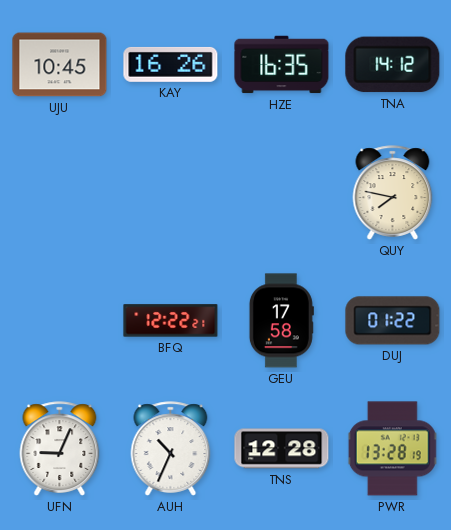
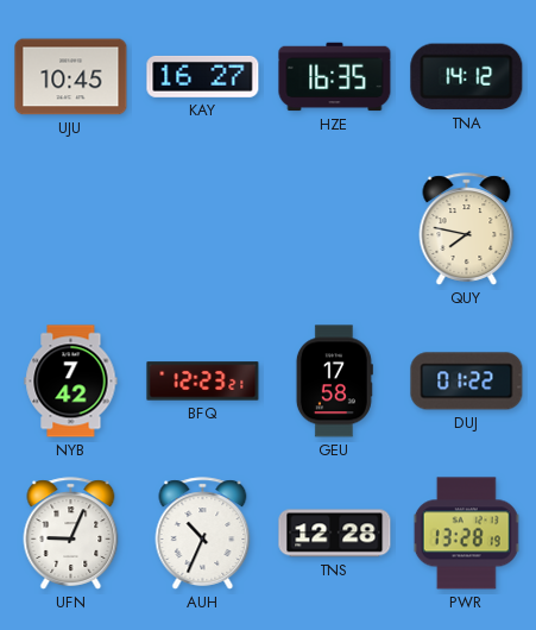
KAY: 16:26 -> 16:27
NYB: none -> 7:42
BFQ: 12:22 -> 12:23
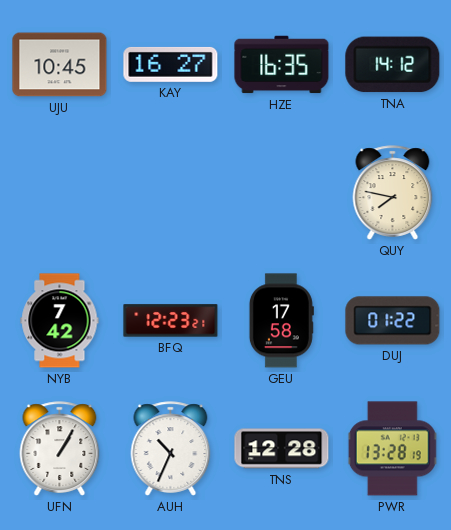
UFN: 9:04 -> 1:05
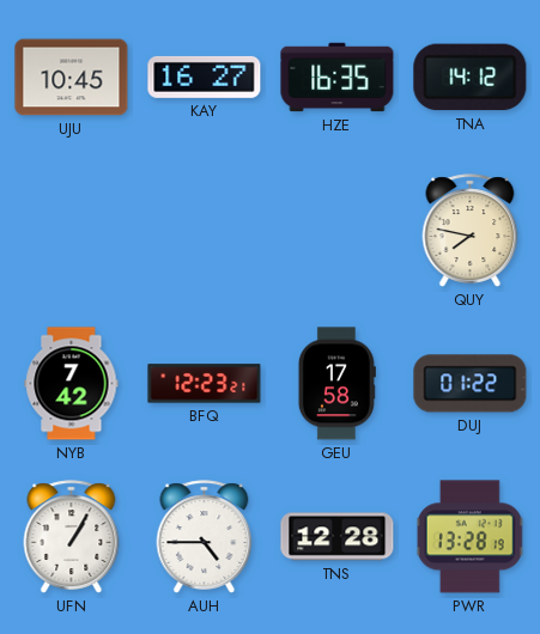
AUH: 10:34 -> 4:45
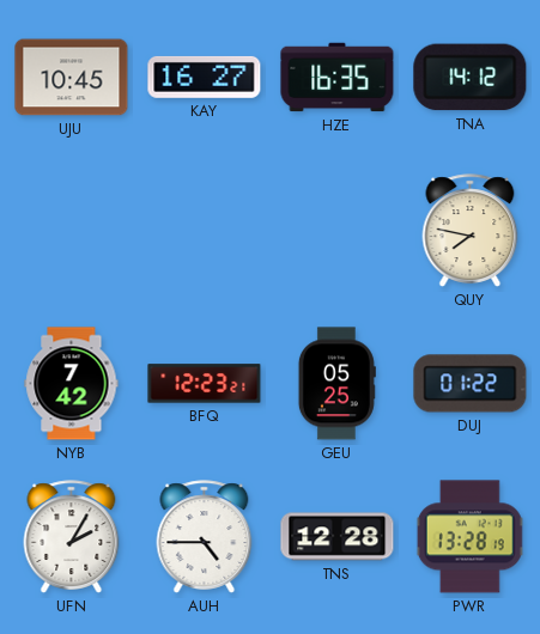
GEU: 17:58 -> 05:25
UFN: 1:05 -> 2:05
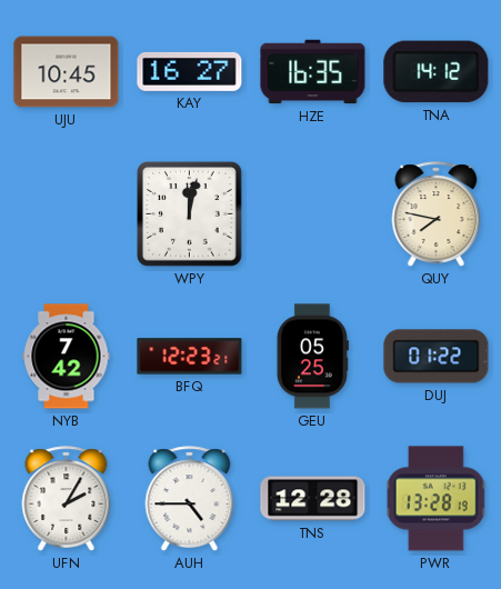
WPY: none -> 12:02
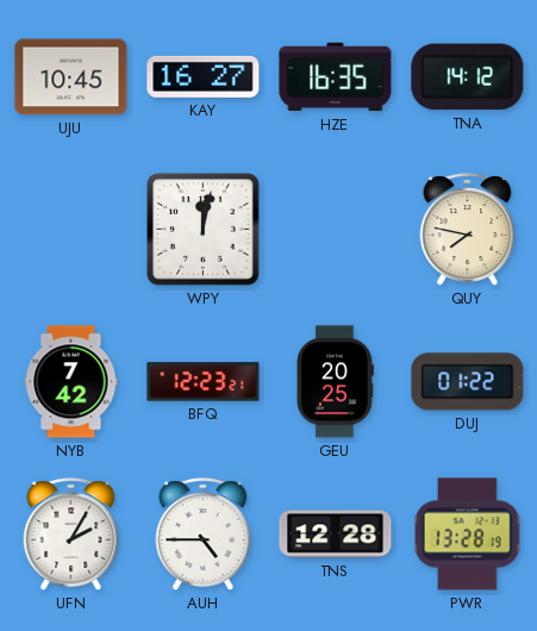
GEU: 05:25 -> 20:25
